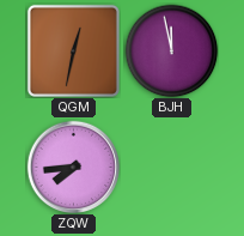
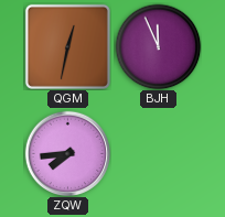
BJH: 11:58 -> 11:56
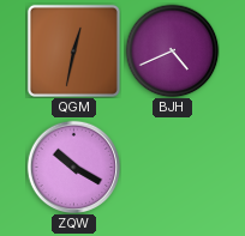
BJH: 11:56 -> 4:41
ZQW: 7:44 -> 10:20
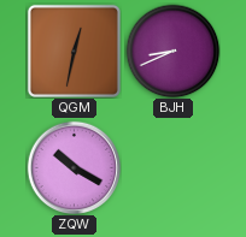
BJH: 4:41 -> 8:41
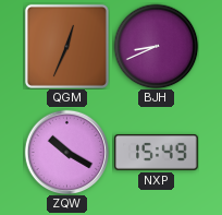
QGM: 12:32 -> 12:34
NXP: none -> 15:49
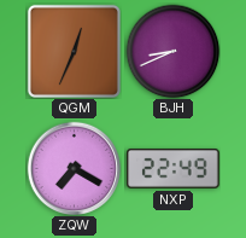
ZQW: 10:20 -> 7:20
NXP: 15:49 -> 22:49
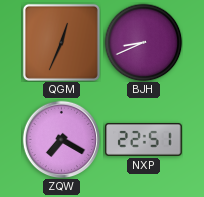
NXP: 22:49 -> 22:51
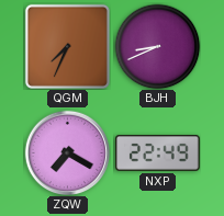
QGM: 12:34 -> 7:34
NXP: 22:51 -> 22:49
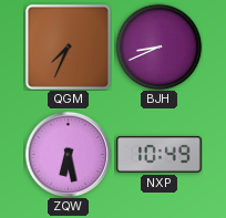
ZQW: 7:20 -> 6:28
NXP: 22:49 -> 10:49
